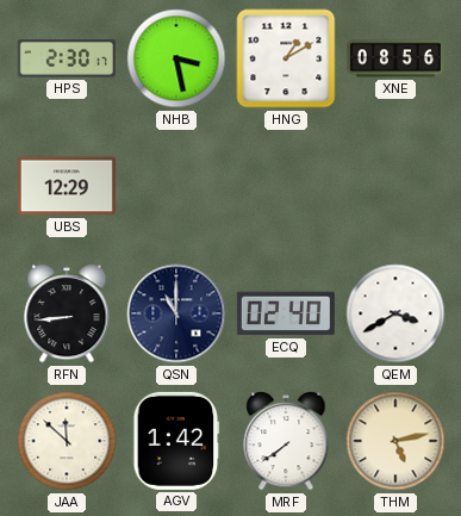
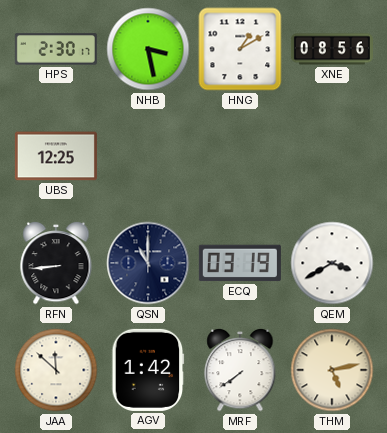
UBS: 12:29 -> 12:25
ECQ: 02:40 -> 03:19
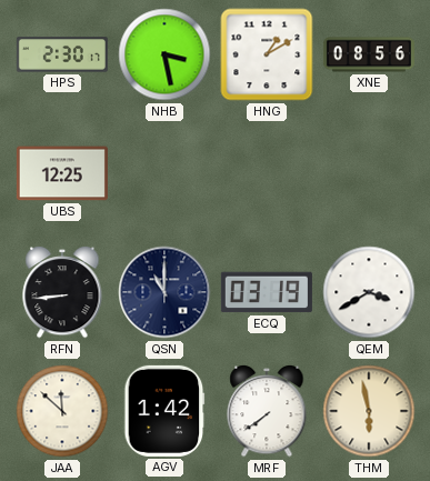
THM: 5:13 -> 5:58
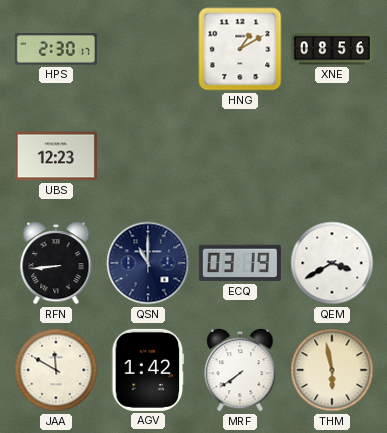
NHB: 3:28 -> none
UBS: 12:25 -> 12:23
JAA: 11:52 -> 11:50
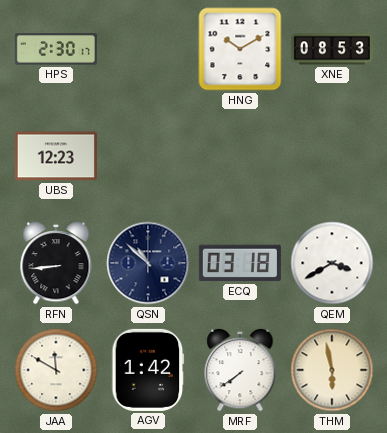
HNG: 1:10 -> 10:10
XNE: 08:56 -> 08:53
QSN: 11:00 -> 10:52
ECQ: 03:19 -> 03:18
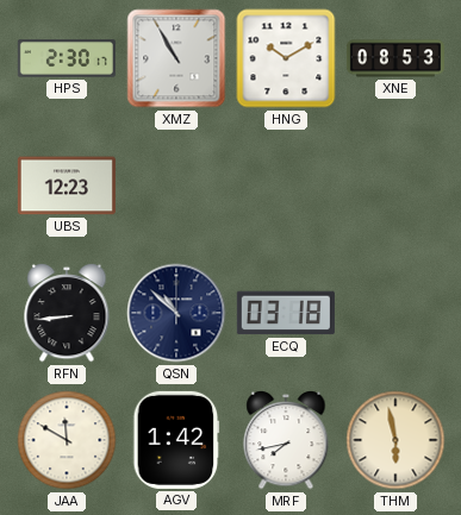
XMZ: none -> 10:55
QEM: 3:40 -> none
MRF: 7:39 -> 7:43
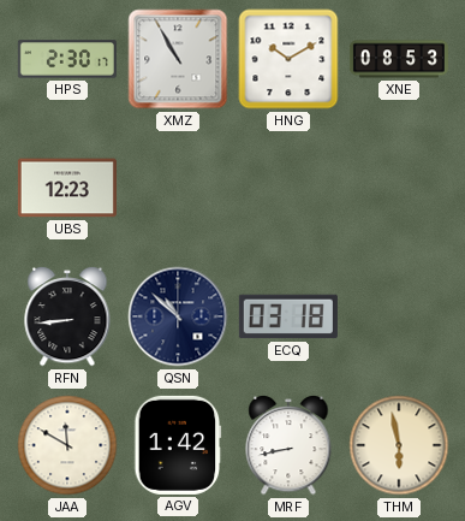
MRF: 7:43 -> 8:43
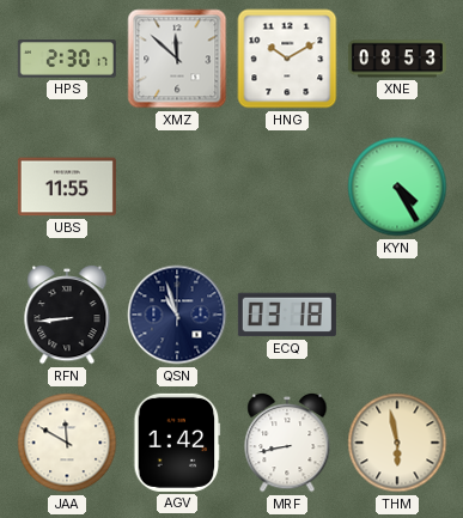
XMZ: 10:55 -> 11:52
UBS: 12:23 -> 11:55
KYN: none -> 4:25
QSN: 10:52 -> 10:57
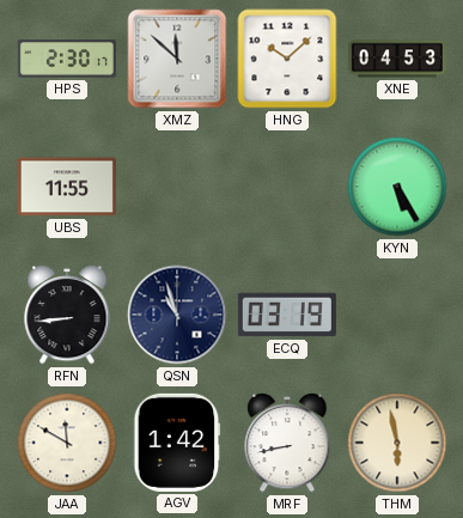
HNG: 10:10 -> 10:08
XNE: 08:53 -> 04:53
KYN: 4:25 -> 5:25
ECQ: 03:18 -> 03:19
